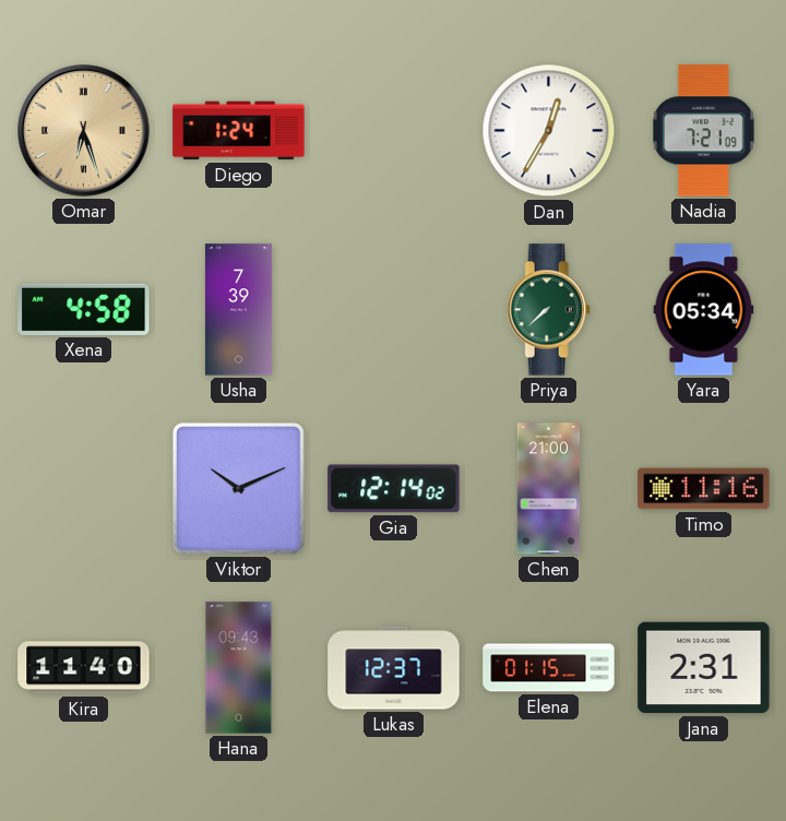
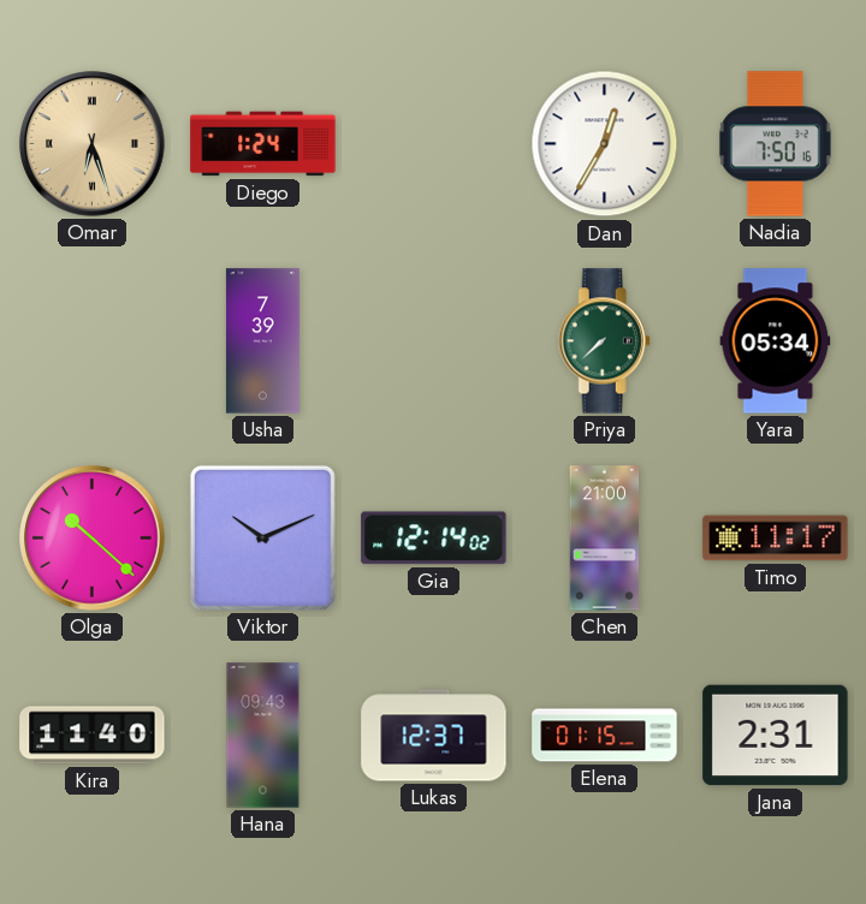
Nadia: 7:21 -> 7:50
Xena: 4:58 -> none
Olga: none -> 10:22
Timo: 11:16 -> 11:17
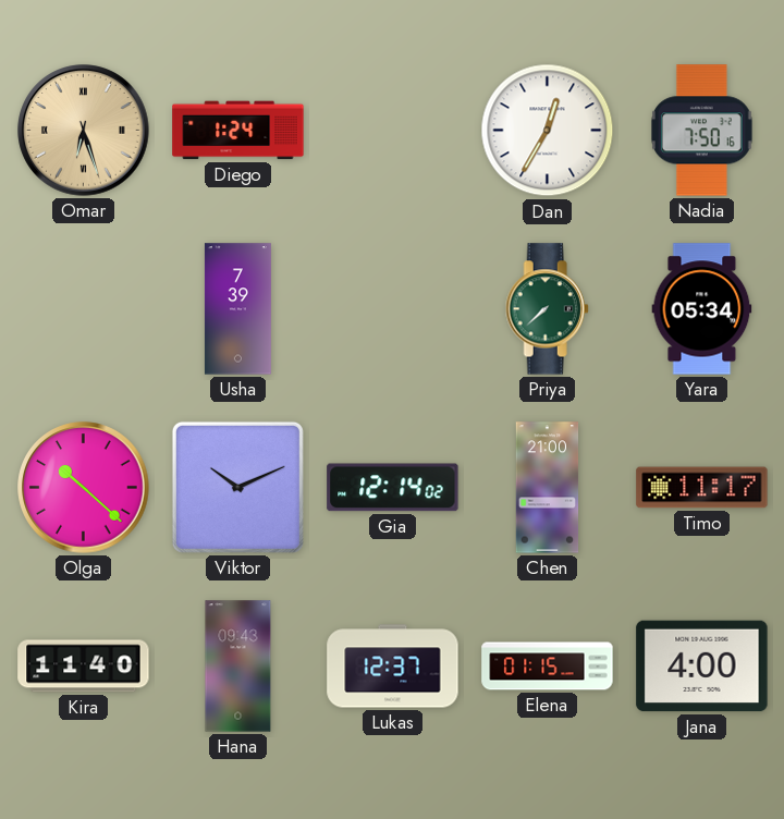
Jana: 2:31 -> 4:00
